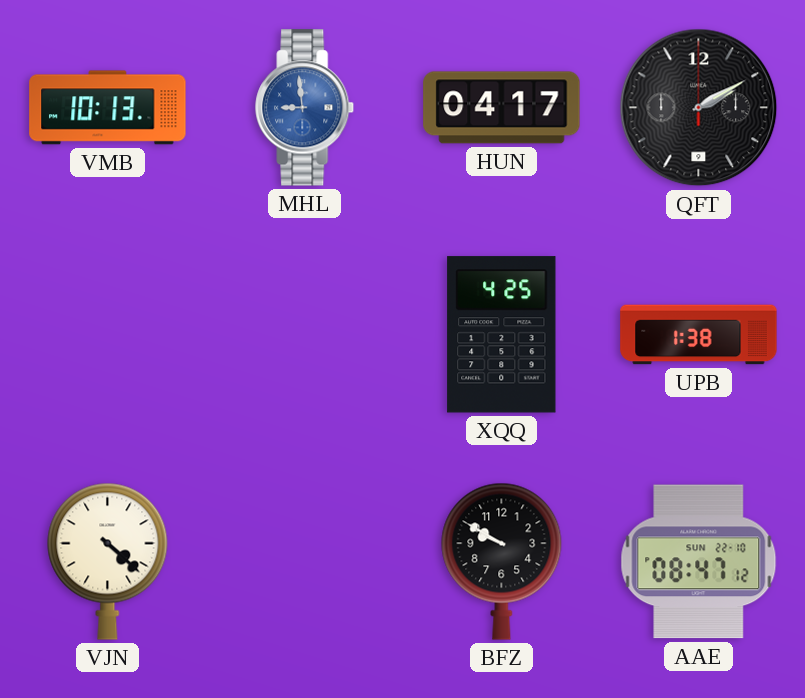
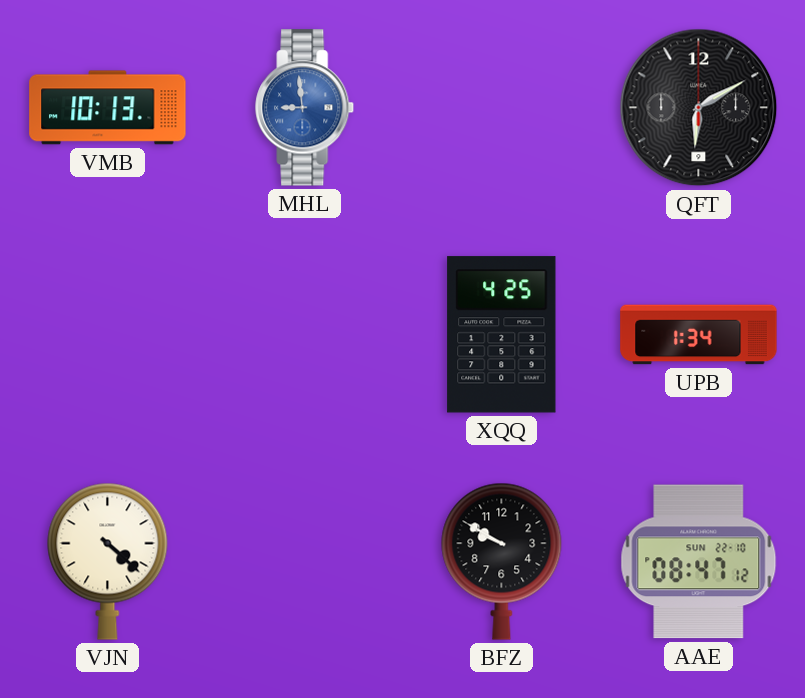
HUN: 04:17 -> none
QFT: 2:10 -> 6:10
UPB: 1:38 -> 1:34
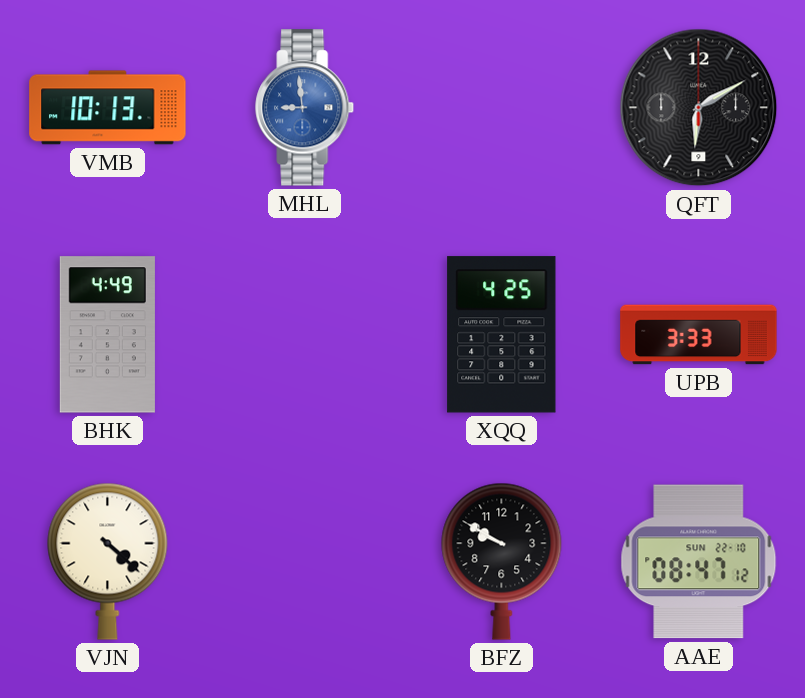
BHK: none -> 4:49
UPB: 1:34 -> 3:33
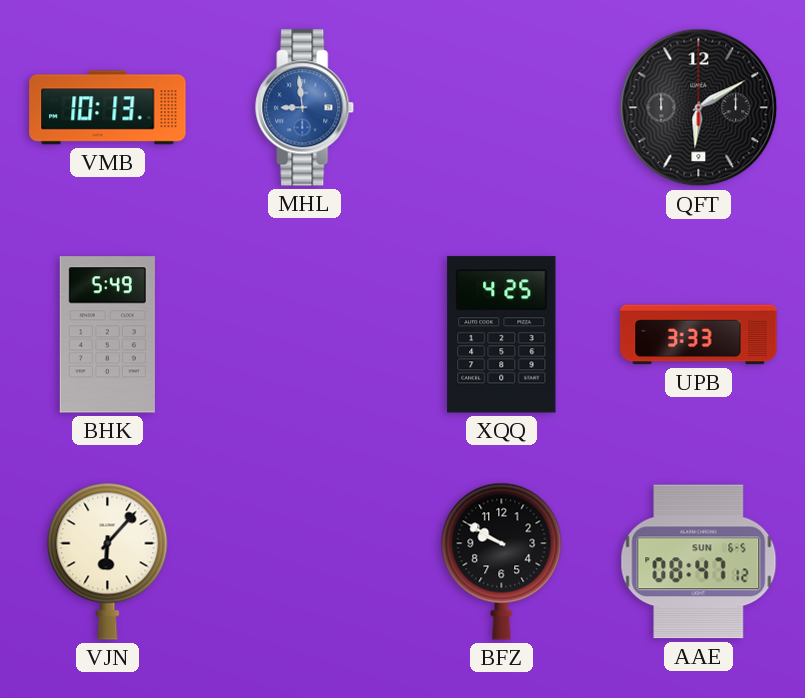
BHK: 4:49 -> 5:49
VJN: 4:22 -> 6:07
AAE date: SUN 22-10 -> SUN 6-5
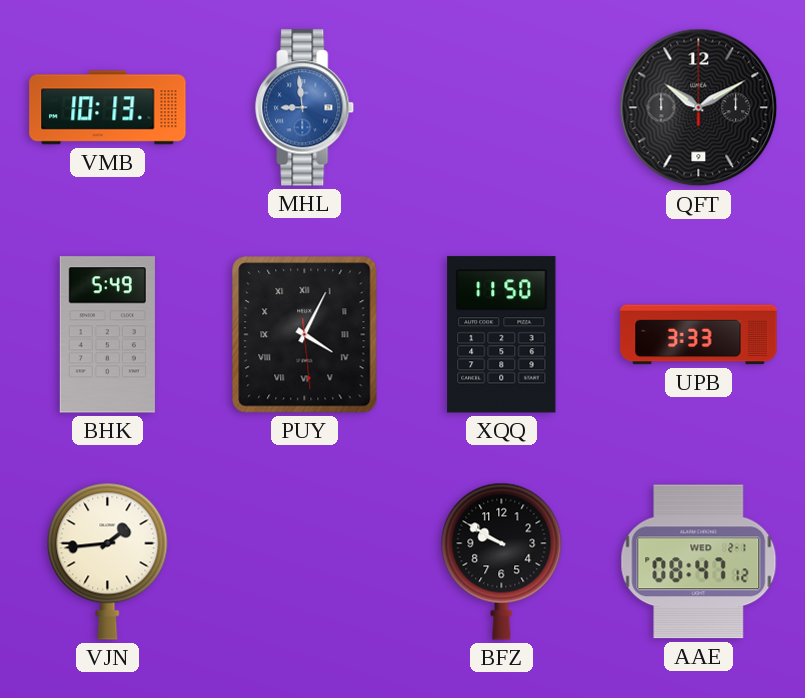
QFT: 6:10 -> 10:10
PUY: none -> 4:04
XQQ: 4:25 -> 11:50
VJN: 6:07 -> 1:44
AAE date: SUN 6-5 -> WED 2-1
